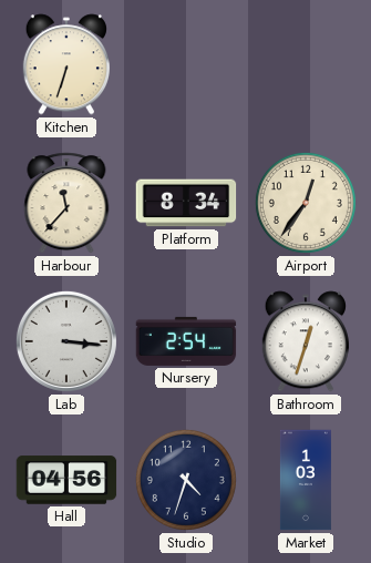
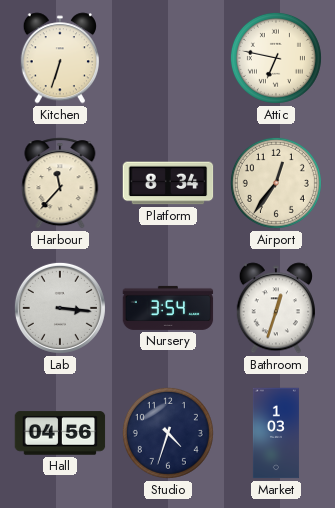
Attic: none -> 6:47
Nursery: 2:54 -> 3:54
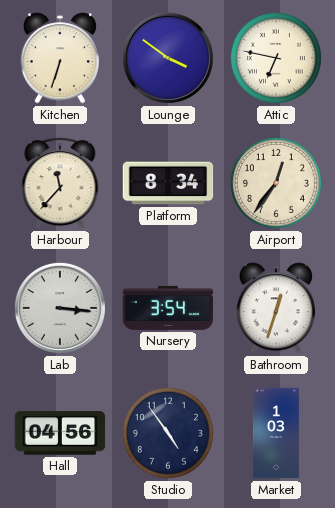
Lounge: none -> 3:51
Studio: 4:33 -> 4:54
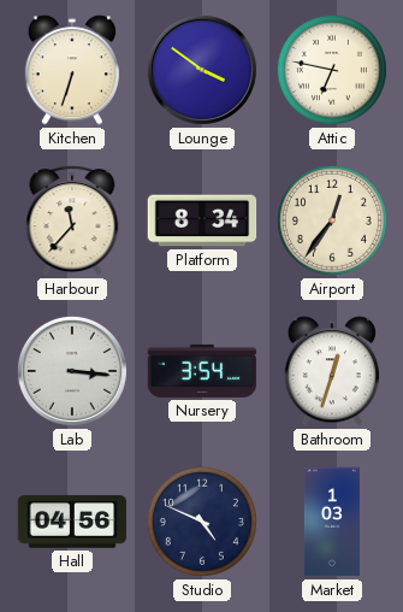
Studio: 4:54 -> 4:49
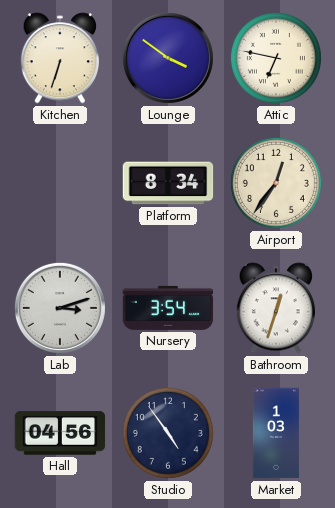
Harbour: 11:37 -> none
Lab: 3:16 -> 3:12
Studio: 4:49 -> 4:54
